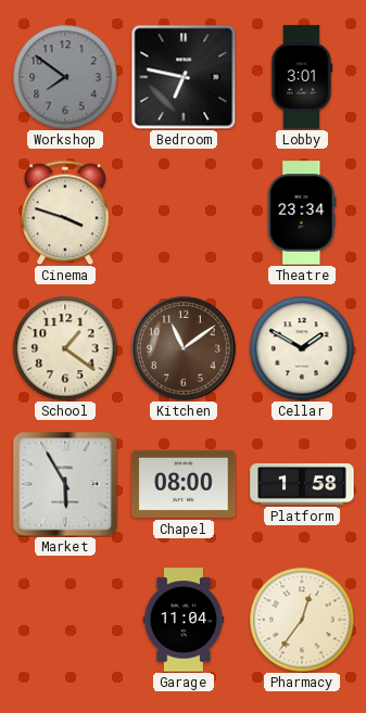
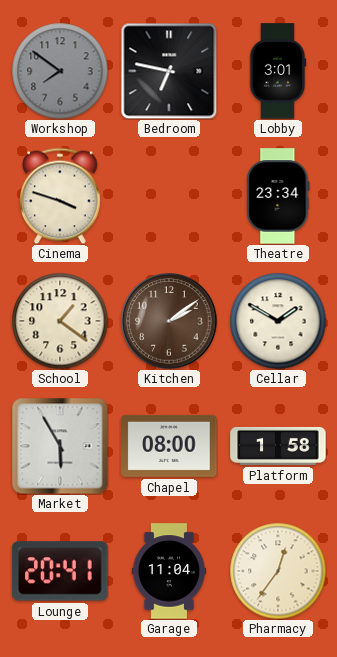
Kitchen: 11:09 -> 2:09
Lounge: none -> 20:41
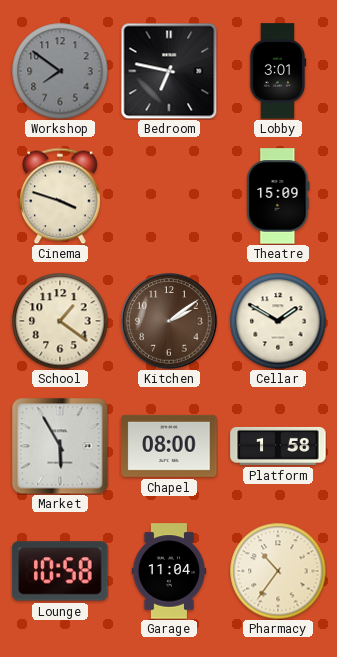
Theatre: 23:34 -> 15:09
Lounge: 20:41 -> 10:58
Pharmacy: 12:36 -> 10:36
